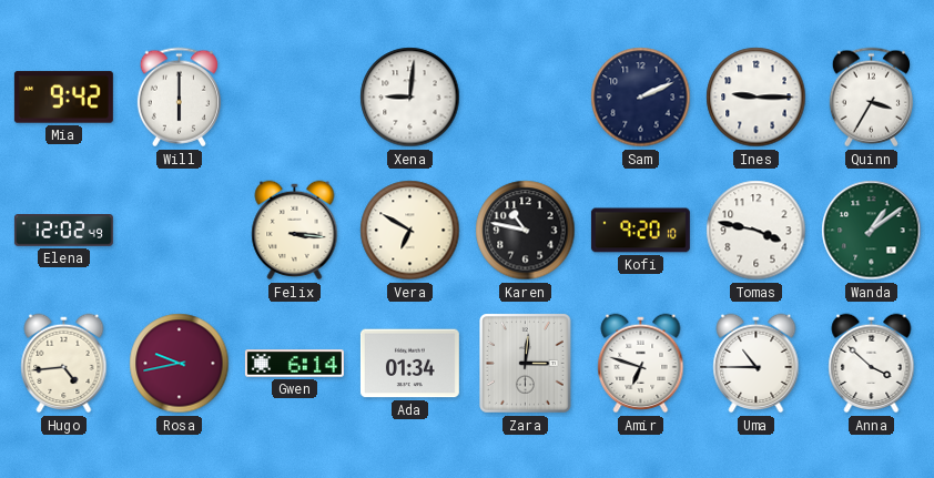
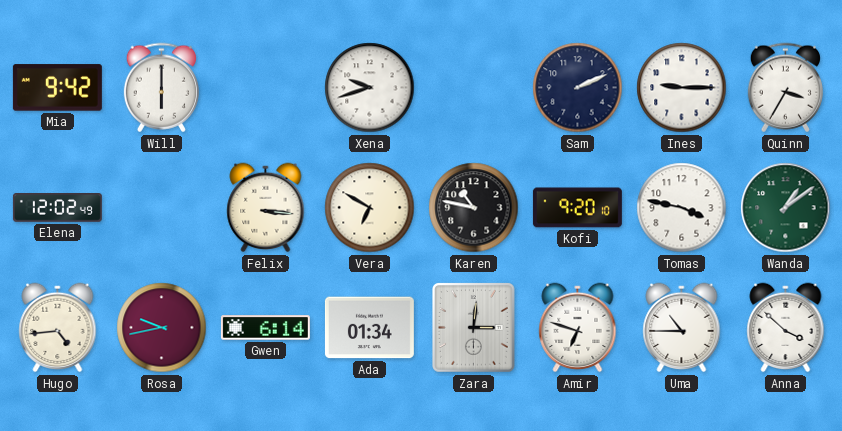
Xena: 9:01 -> 9:42
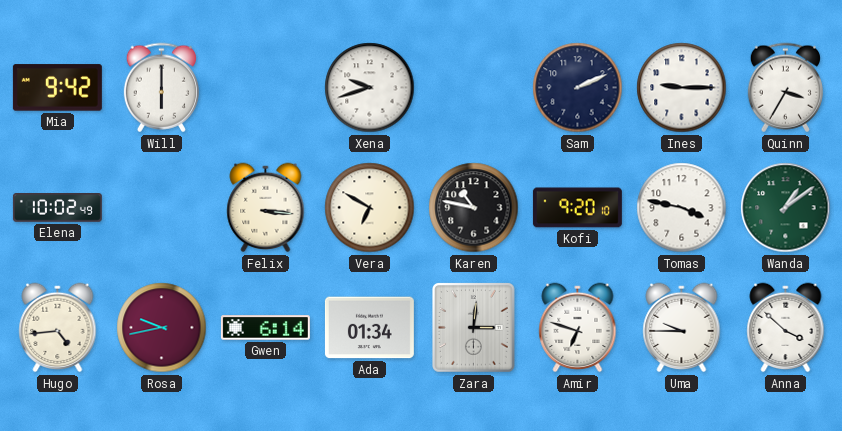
Elena: 12:02 -> 10:02
Uma: 10:45 -> 9:45
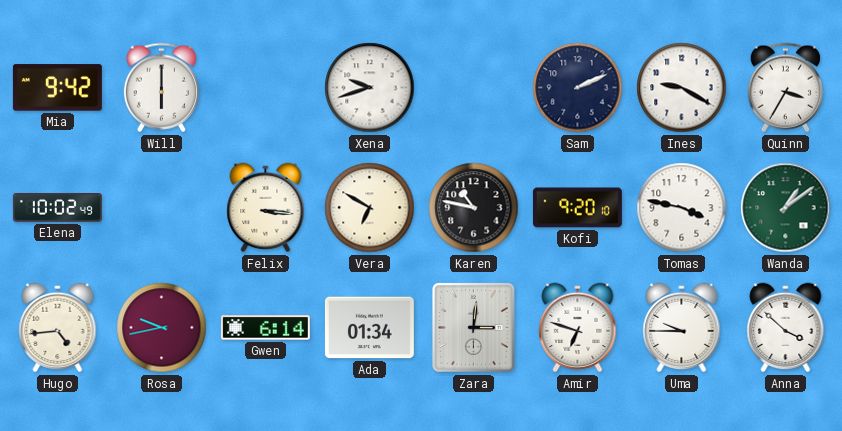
Ines: 9:15 -> 9:20
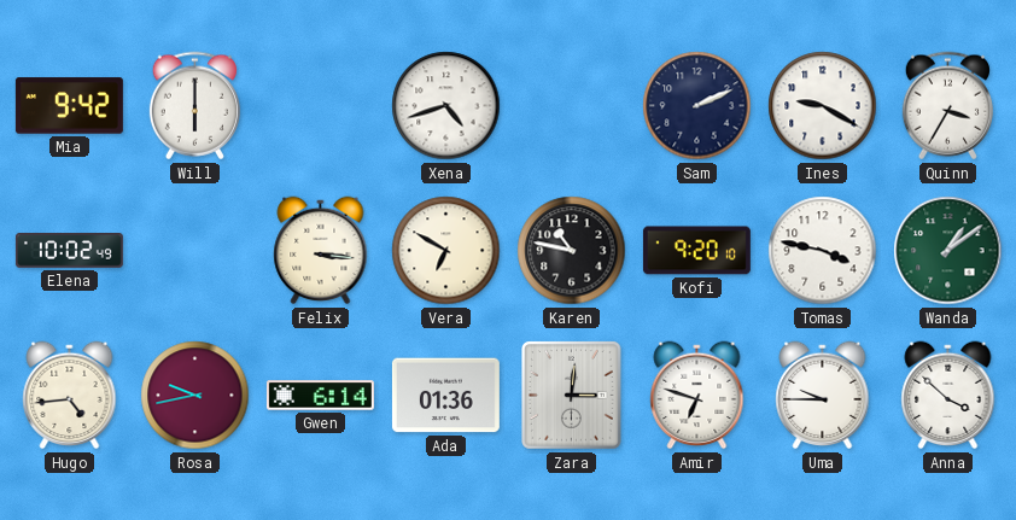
Xena: 9:42 -> 4:42
Ada: 01:34 -> 01:36
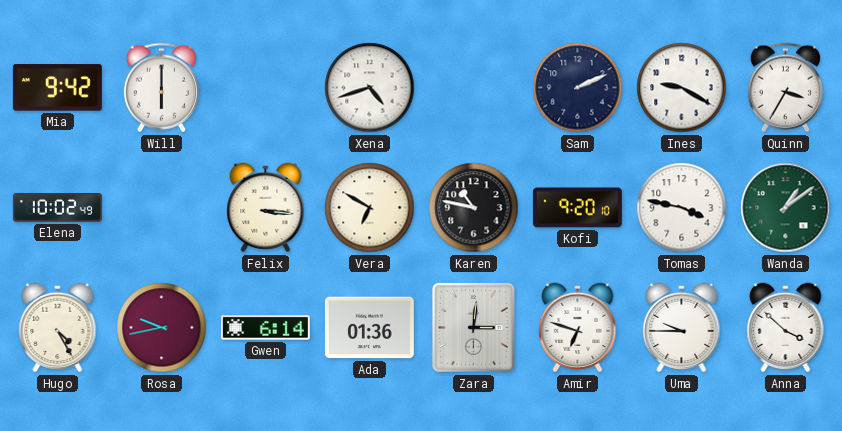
Hugo: 4:44 -> 4:25
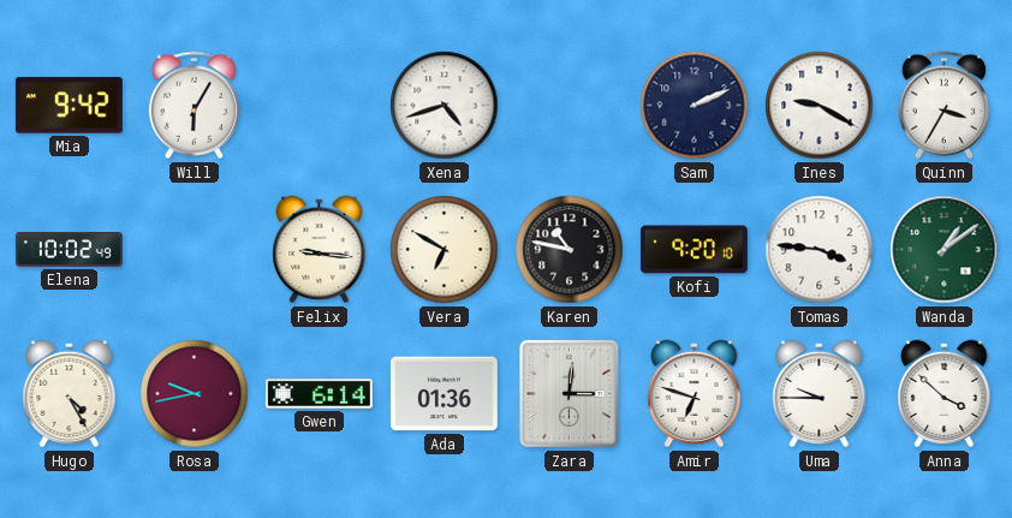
Will: 6:00 -> 6:05
Felix: 3:16 -> 9:16
Tomas: 3:47 -> 3:46
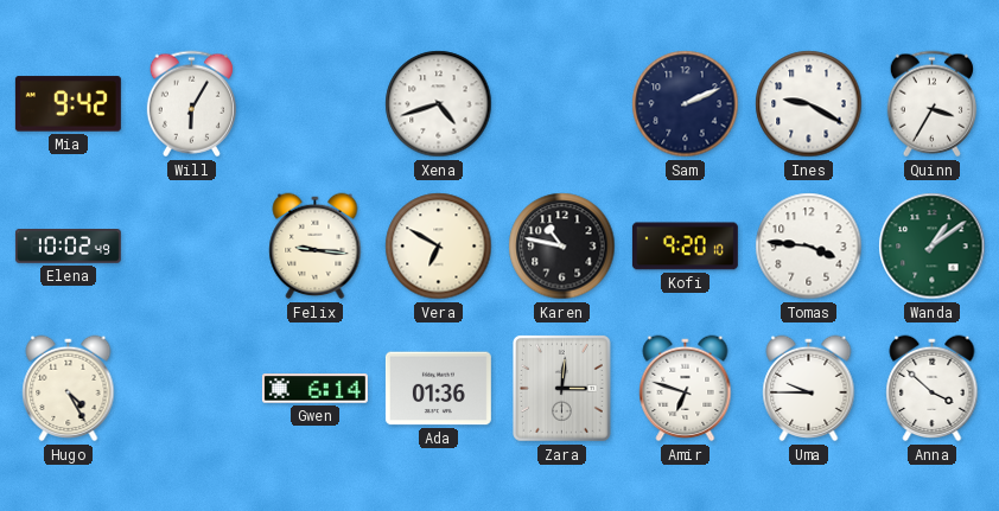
Rosa: 9:43 -> none
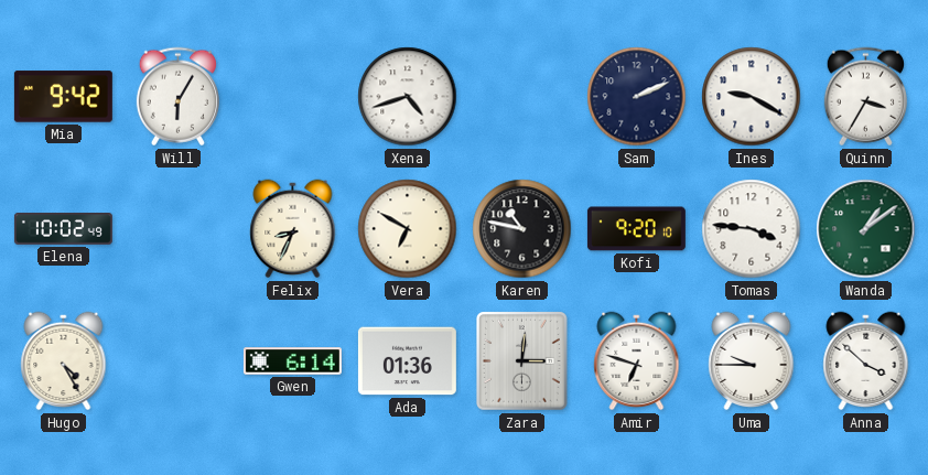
Felix: 9:16 -> 8:34
